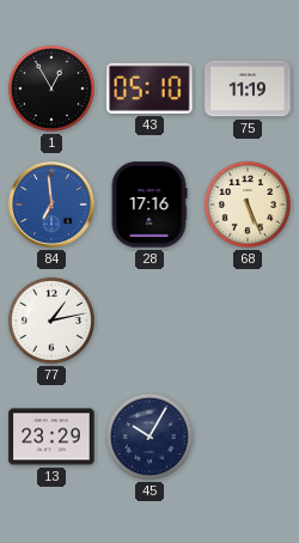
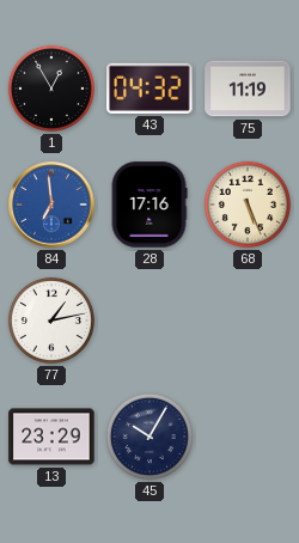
43: 05:10 -> 04:32
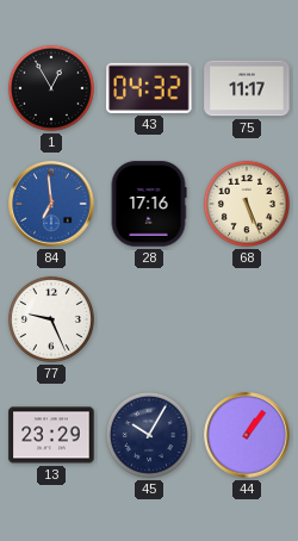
75: 11:19 -> 11:17
77: 1:13 -> 9:26
44: none -> 1:06
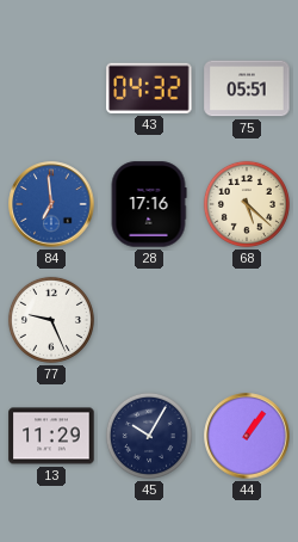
1: 12:55 -> none
75: 11:17 -> 05:51
68: 5:26 -> 5:22
13: 23:29 -> 11:29
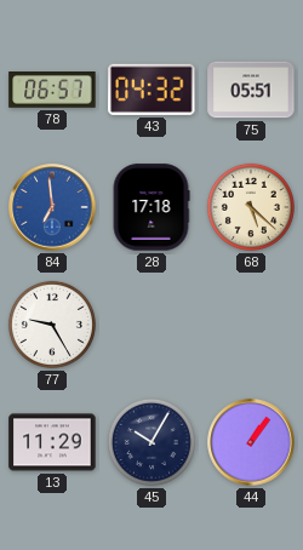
78: none -> 06:57
28: 17:16 -> 17:18
77: 9:26 -> 9:25
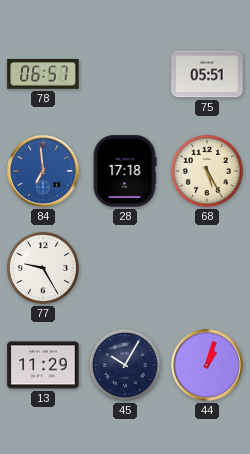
43: 04:32 -> none
68: 5:22 -> 5:25
44: 1:06 -> 1:03
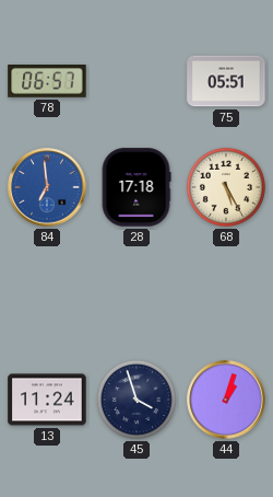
77: 9:25 -> none
13: 11:29 -> 11:24
45: 10:05 -> 3:57
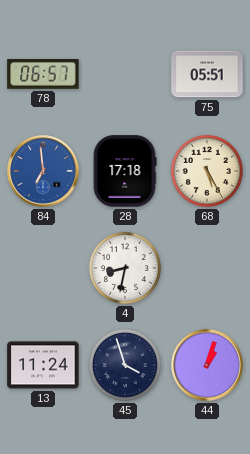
4: none -> 8:32
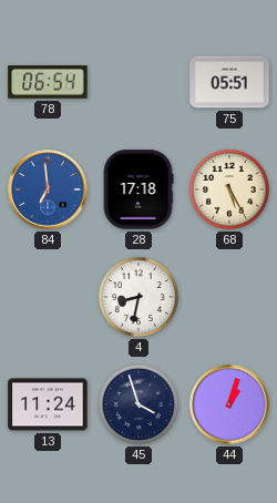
78: 06:57 -> 06:54
